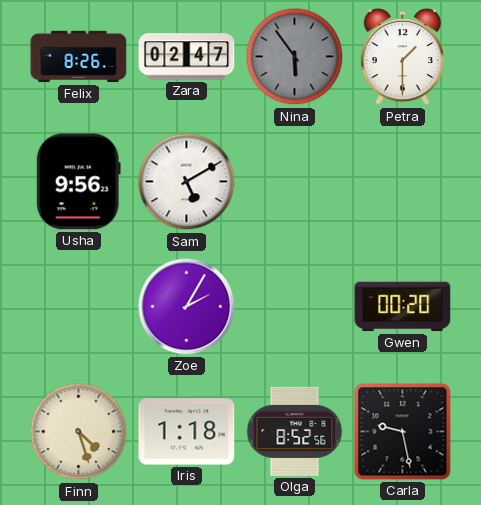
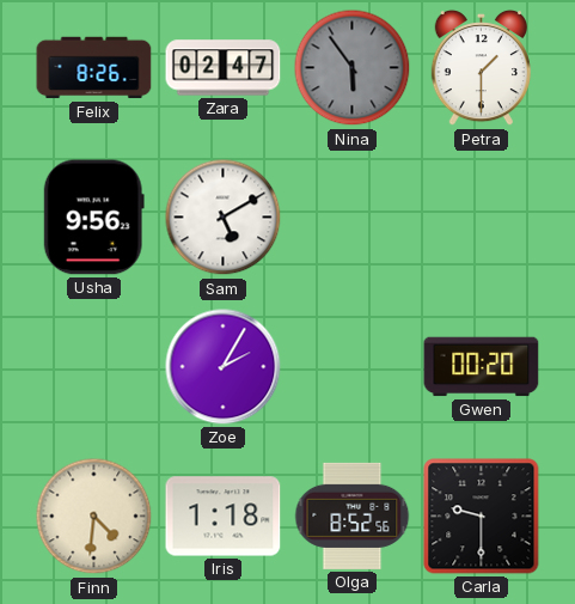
Finn: 4:27 -> 4:31
Carla: 9:28 -> 9:30
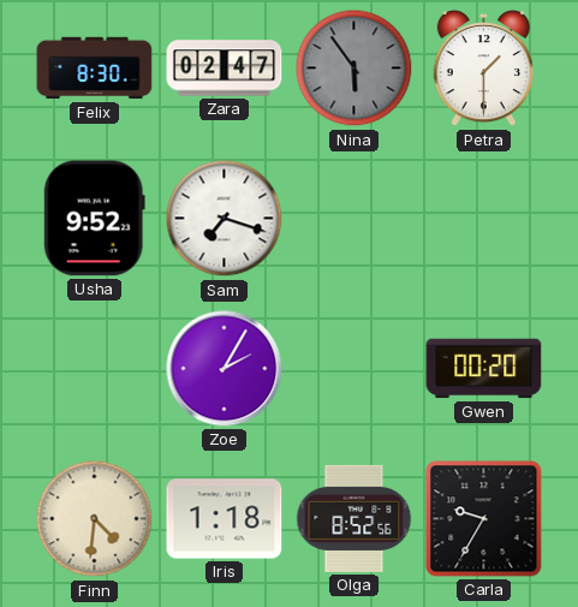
Felix: 8:26 -> 8:30
Usha: 9:56 -> 9:52
Sam: 5:10 -> 7:18
Carla: 9:30 -> 9:35
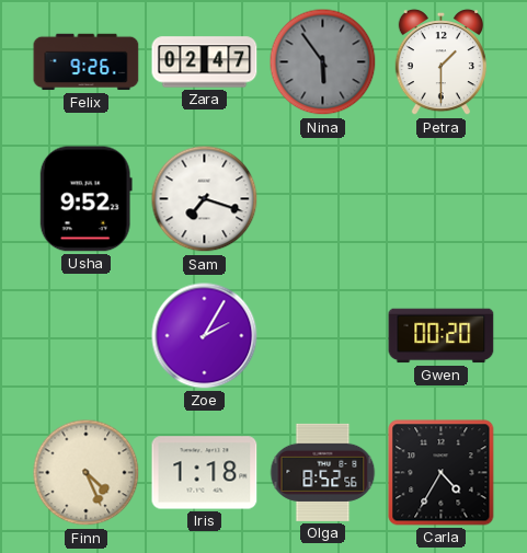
Felix: 8:30 -> 9:26
Finn: 4:31 -> 4:26
Carla: 9:35 -> 4:35
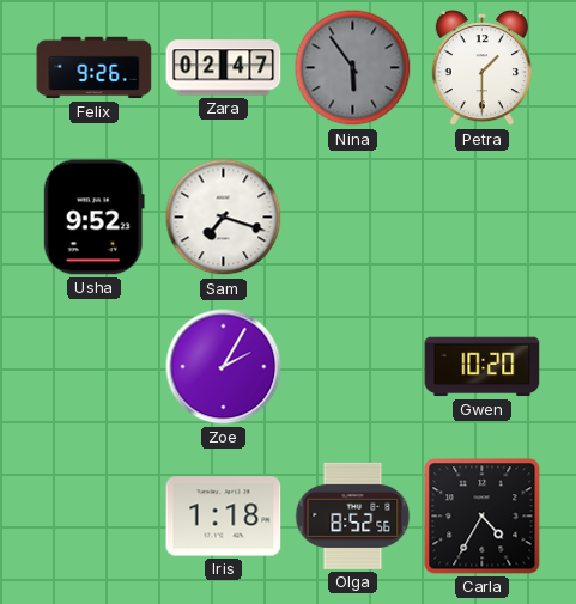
Gwen: 00:20 -> 10:20
Finn: 4:26 -> none
